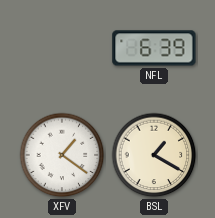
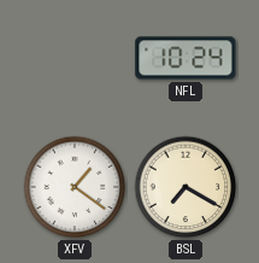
NFL: 6:39 -> 10:24
BSL: 1:20 -> 7:20
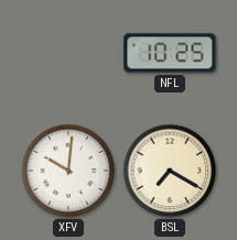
NFL: 10:24 -> 10:25
XFV: 1:21 -> 10:01
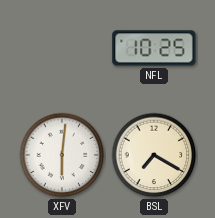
XFV: 10:01 -> 6:01
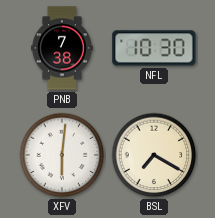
PNB: none -> 7:38
NFL: 10:25 -> 10:30
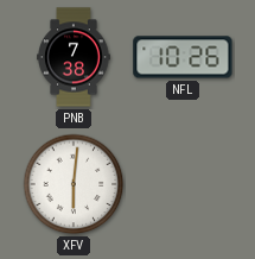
NFL: 10:30 -> 10:26
BSL: 7:20 -> none
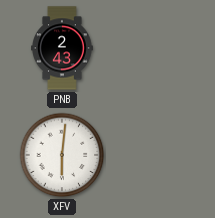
PNB: 7:38 -> 2:43
NFL: 10:26 -> none
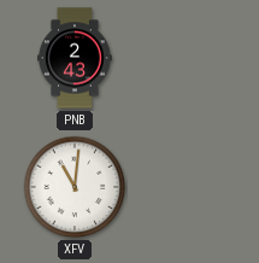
XFV: 6:01 -> 11:01
